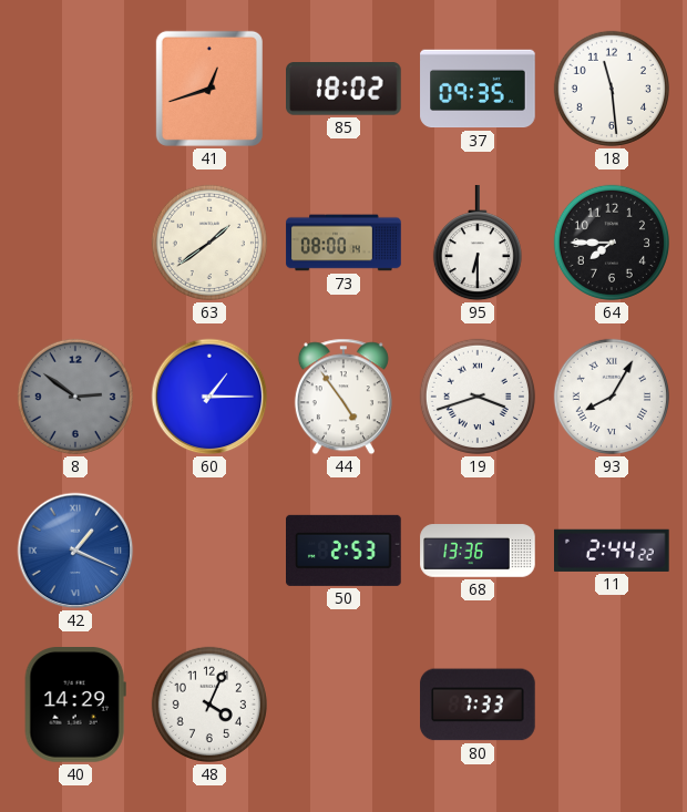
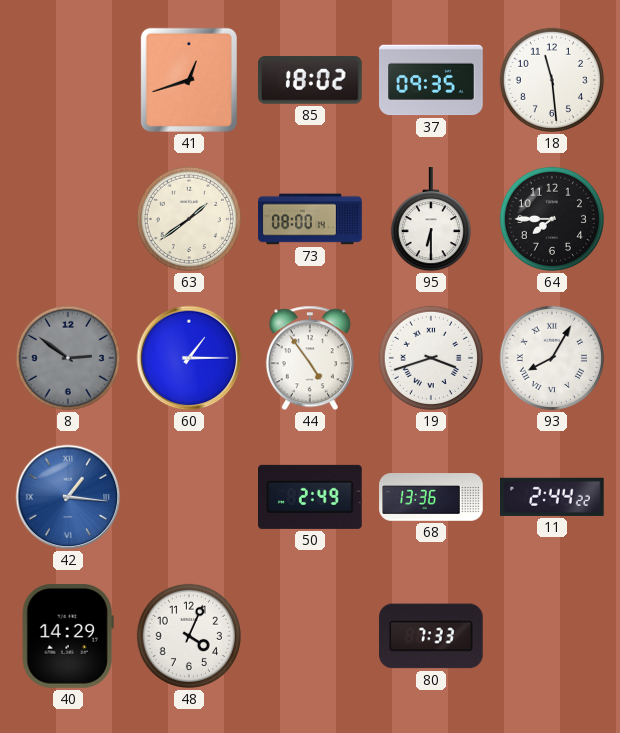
42: 1:19 -> 1:16
50: 2:53 -> 2:49
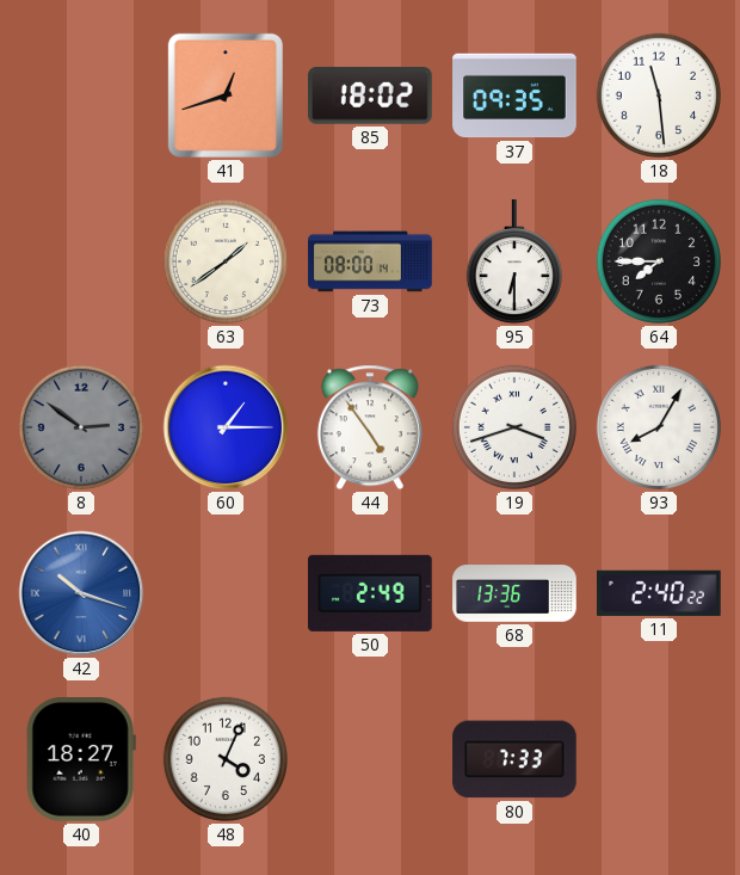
42: 1:16 -> 10:18
11: 2:44 -> 2:40
40: 14:29 -> 18:27
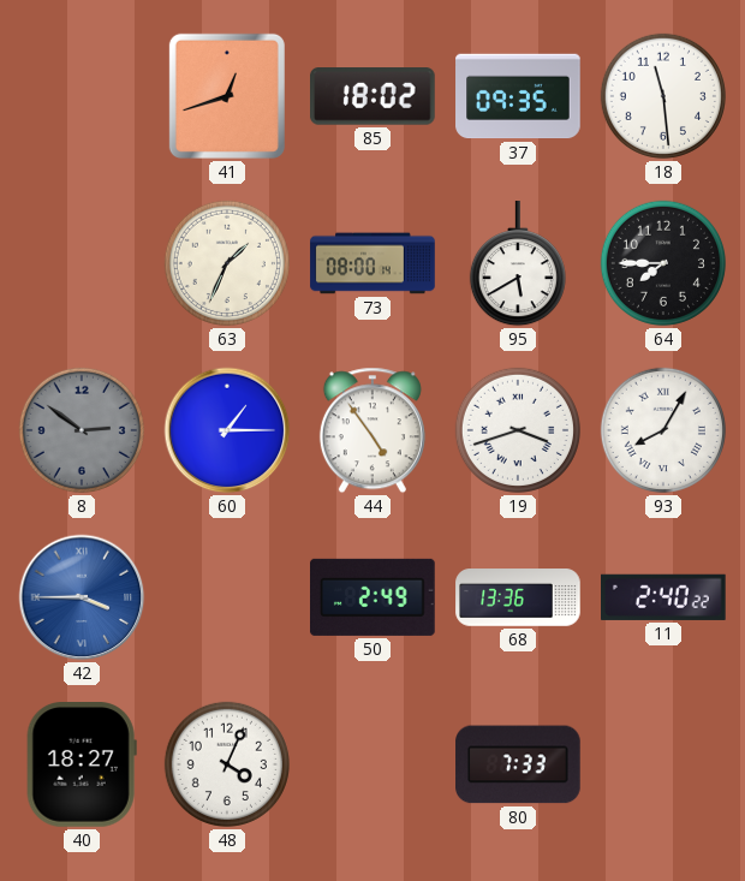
63: 1:39 -> 1:34
95: 6:30 -> 5:40
42: 10:18 -> 3:45
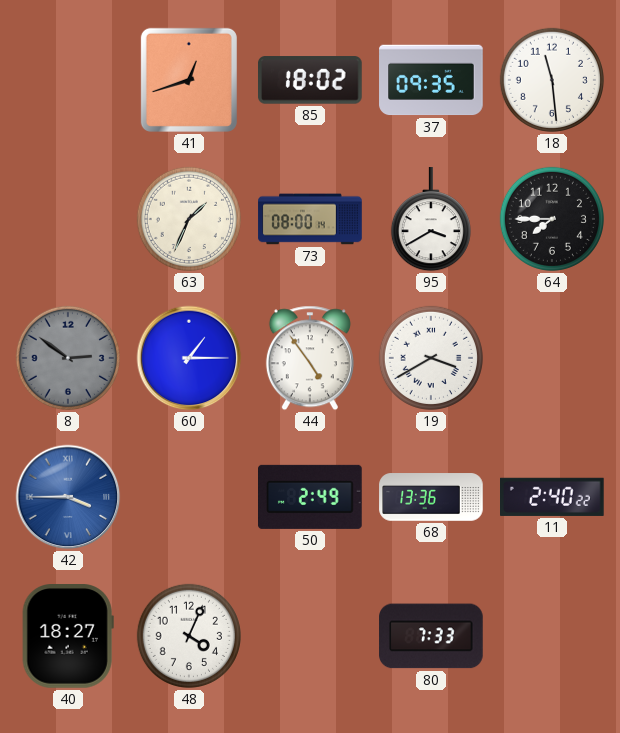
95: 5:40 -> 3:40
19: 3:42 -> 3:40
93: 8:05 -> none
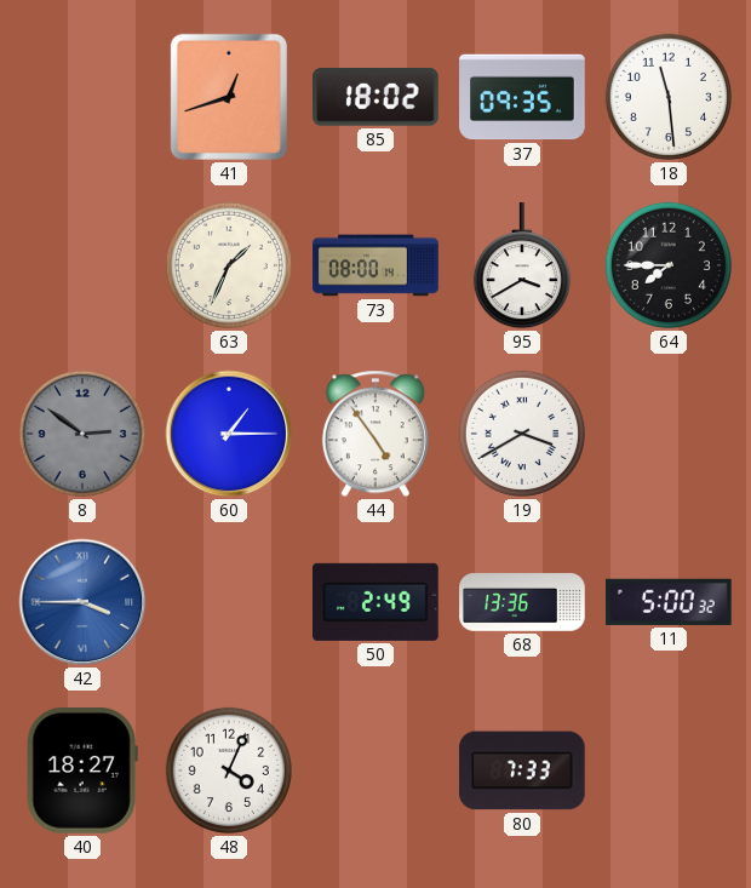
11: 2:40 -> 5:00
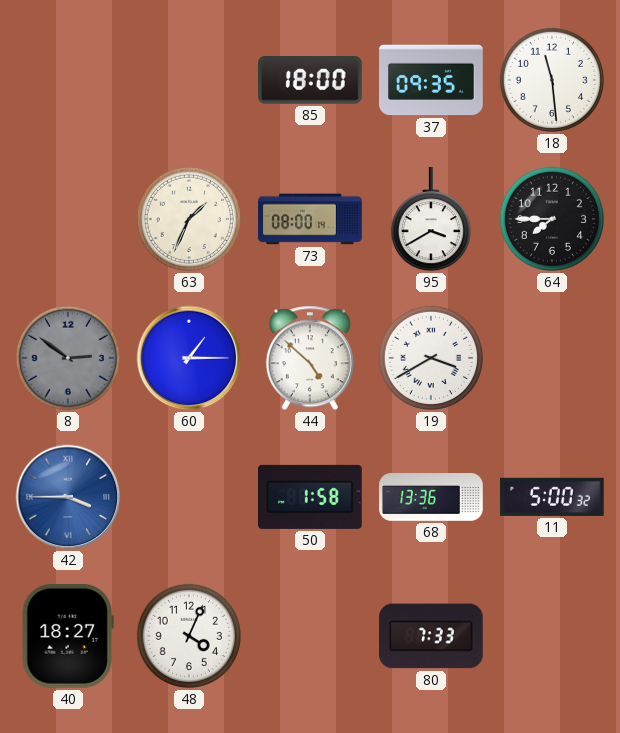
41: 12:42 -> none
85: 18:02 -> 18:00
44: 4:54 -> 4:52
50: 2:49 -> 1:58
